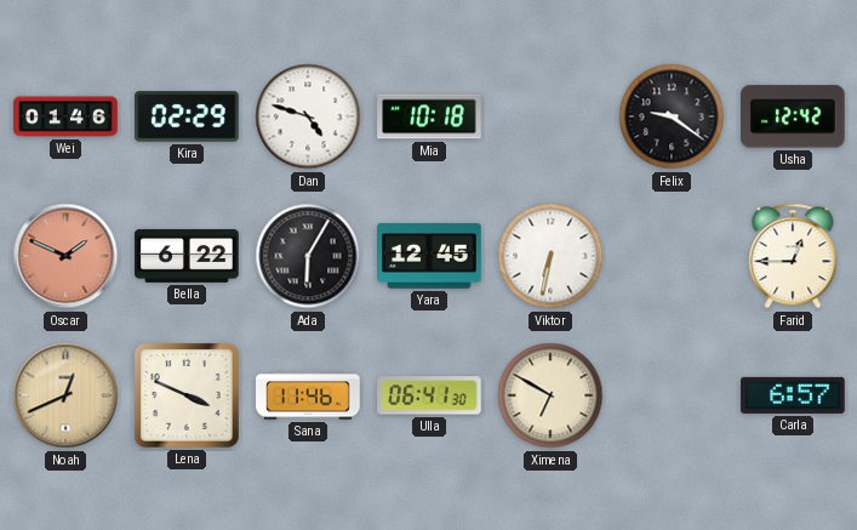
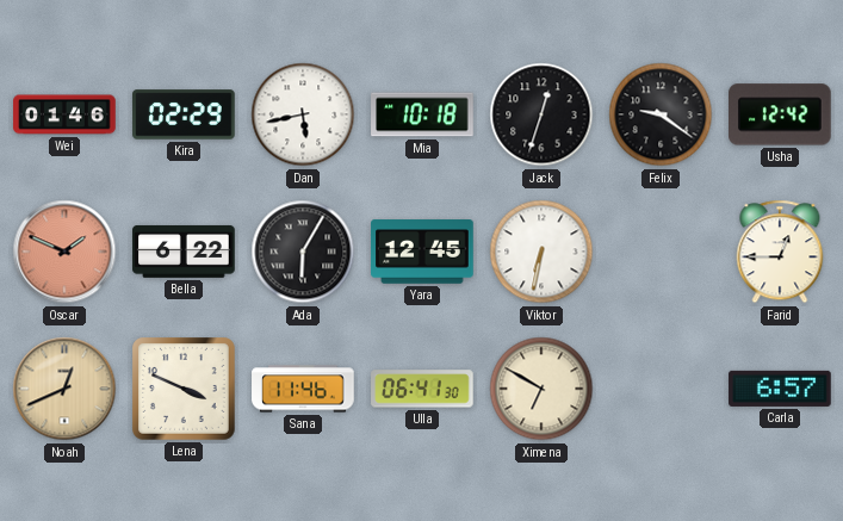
Dan: 4:48 -> 5:43
Jack: none -> 12:33
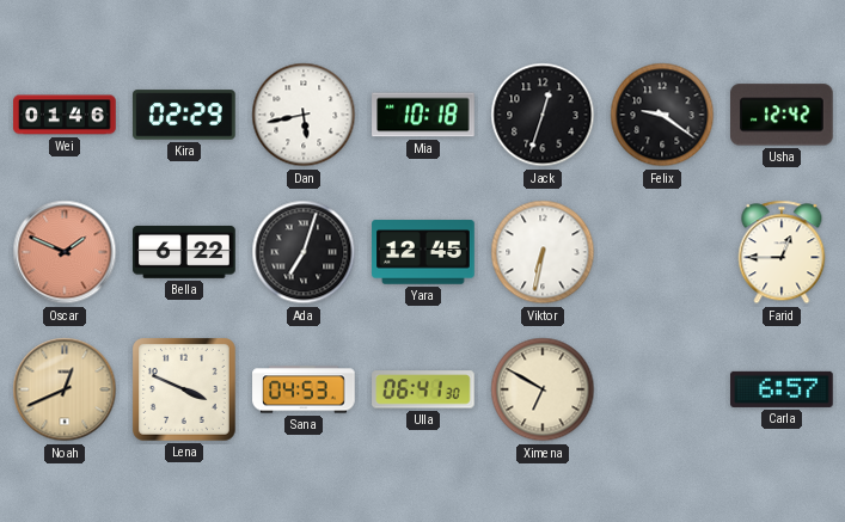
Ada: 6:05 -> 7:03
Sana: 11:46 -> 04:53
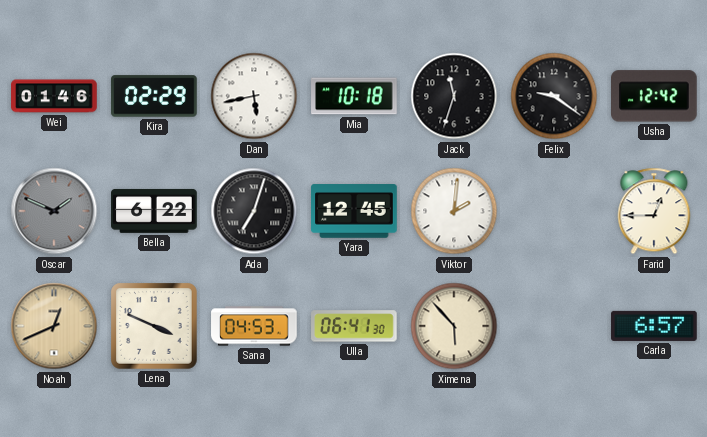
Jack: 12:33 -> 11:33
Oscar dial: salmon -> grey
Viktor: 6:32 -> 2:01
Ximena: 6:50 -> 5:53
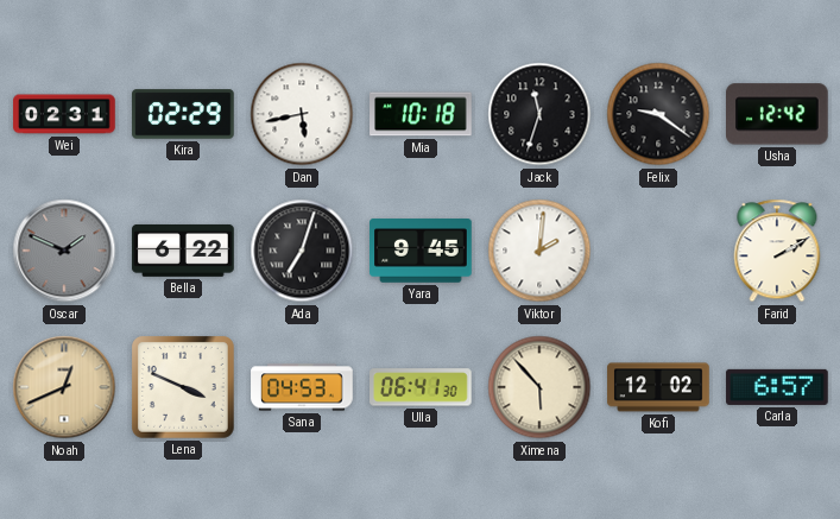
Wei: 01:46 -> 02:31
Yara: 12:45 -> 9:45
Farid: 12:45 -> 2:10
Kofi: none -> 12:02
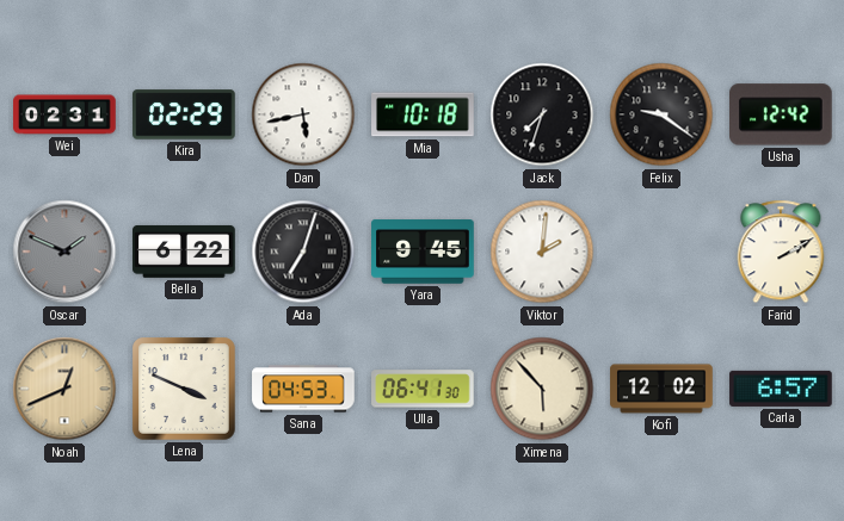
Jack: 11:33 -> 7:33
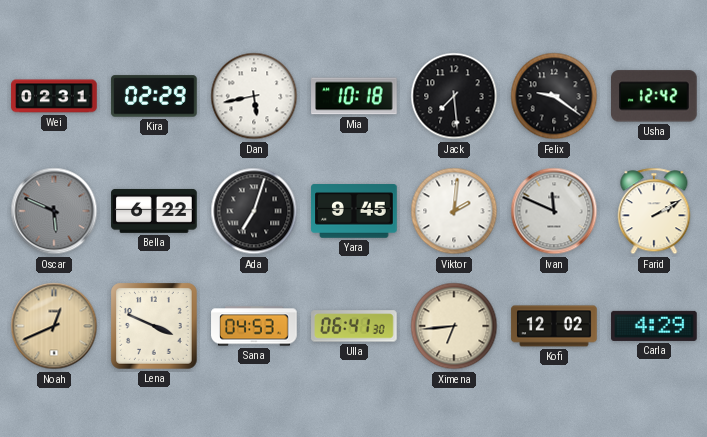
Jack: 7:33 -> 7:29
Oscar: 1:49 -> 5:49
Ivan: none -> 11:49
Ximena: 5:53 -> 6:44
Carla: 6:57 -> 4:29
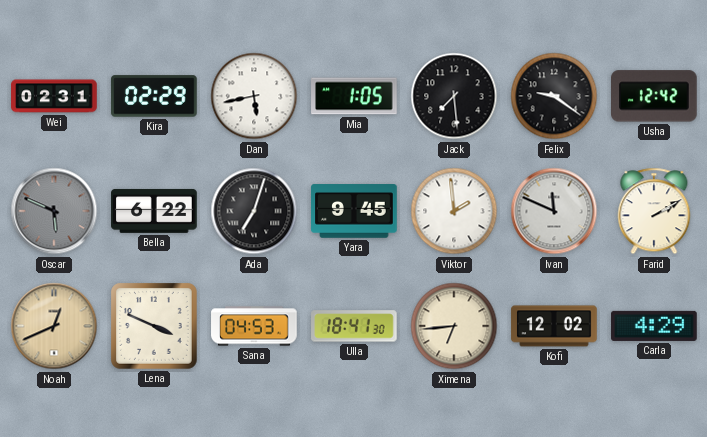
Mia: 10:18 -> 1:05
Viktor: 2:01 -> 1:59
Ulla: 06:41 -> 18:41
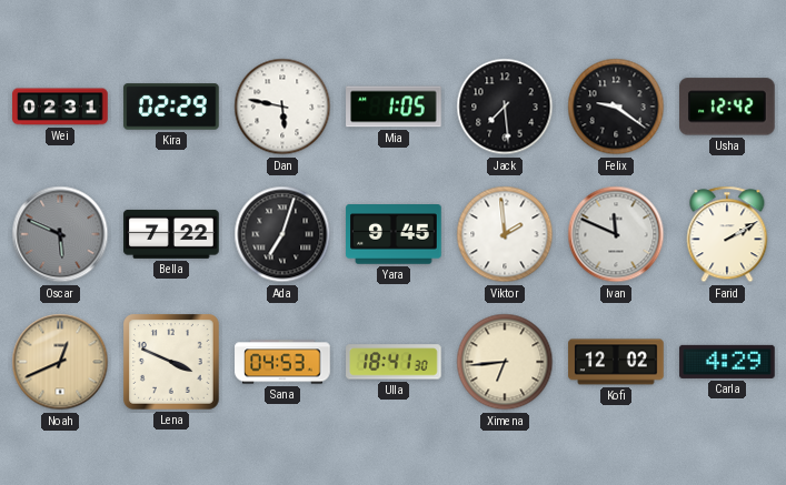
Dan: 5:43 -> 5:47
Bella: 6:22 -> 7:22
